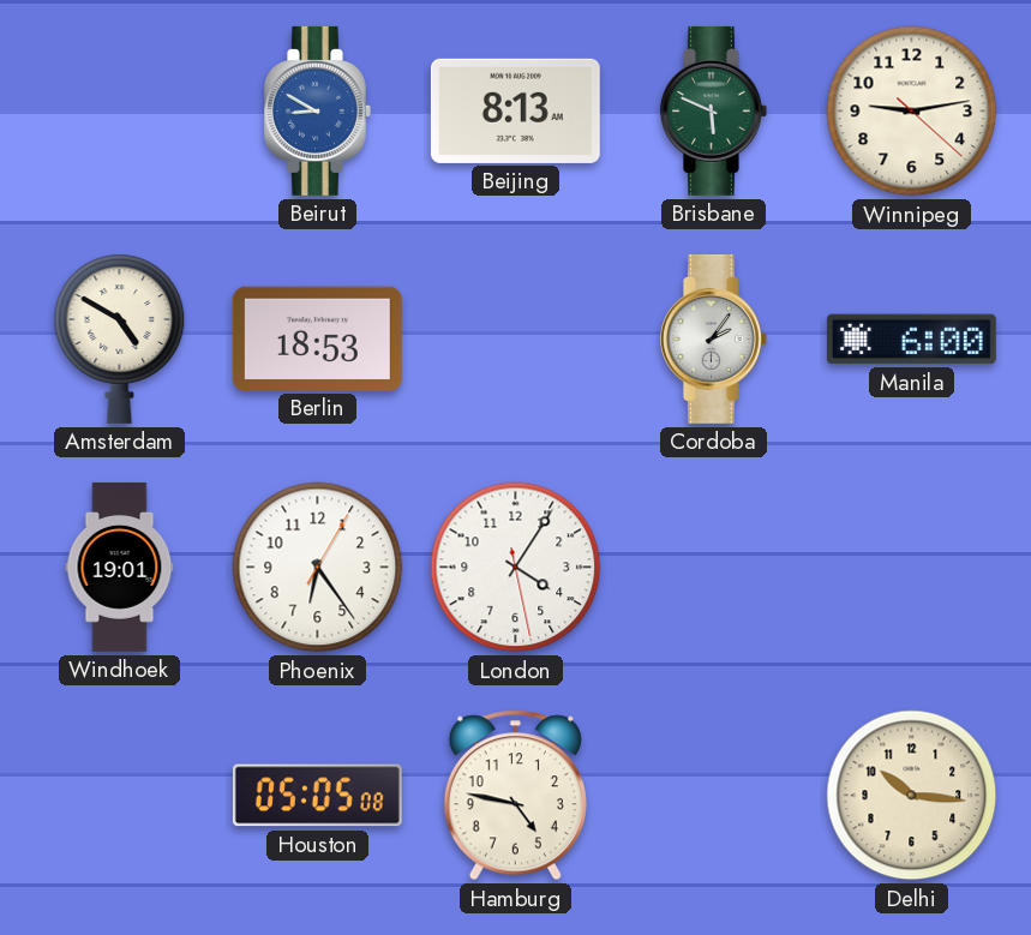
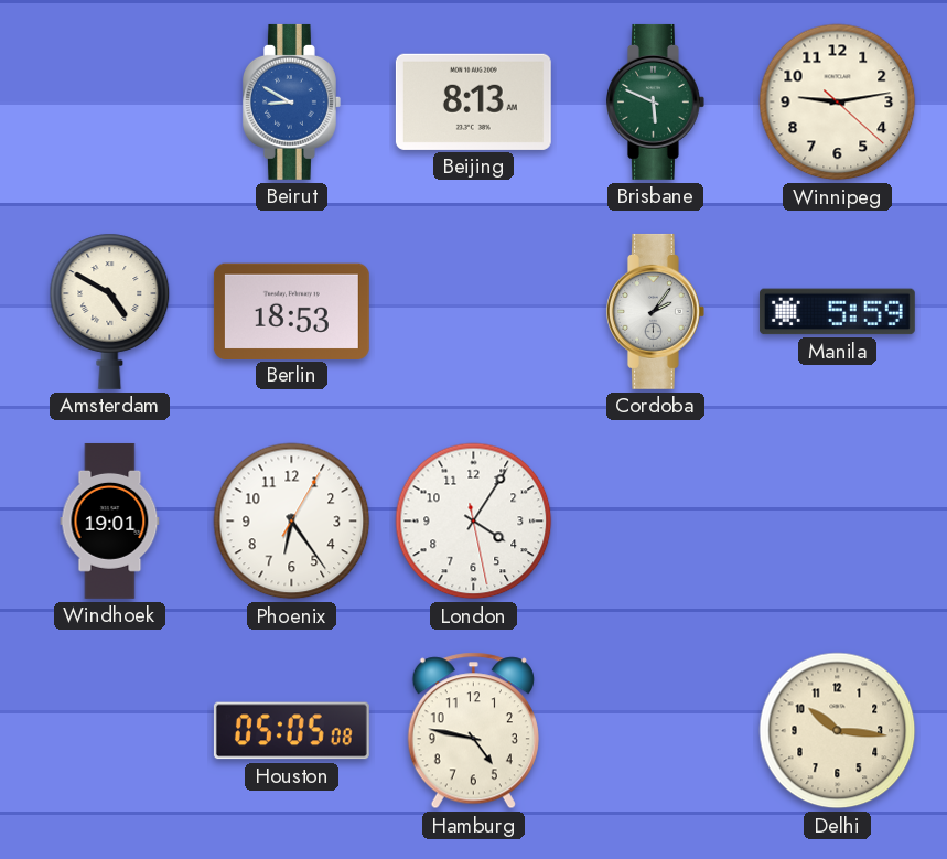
Manila: 6:00 -> 5:59
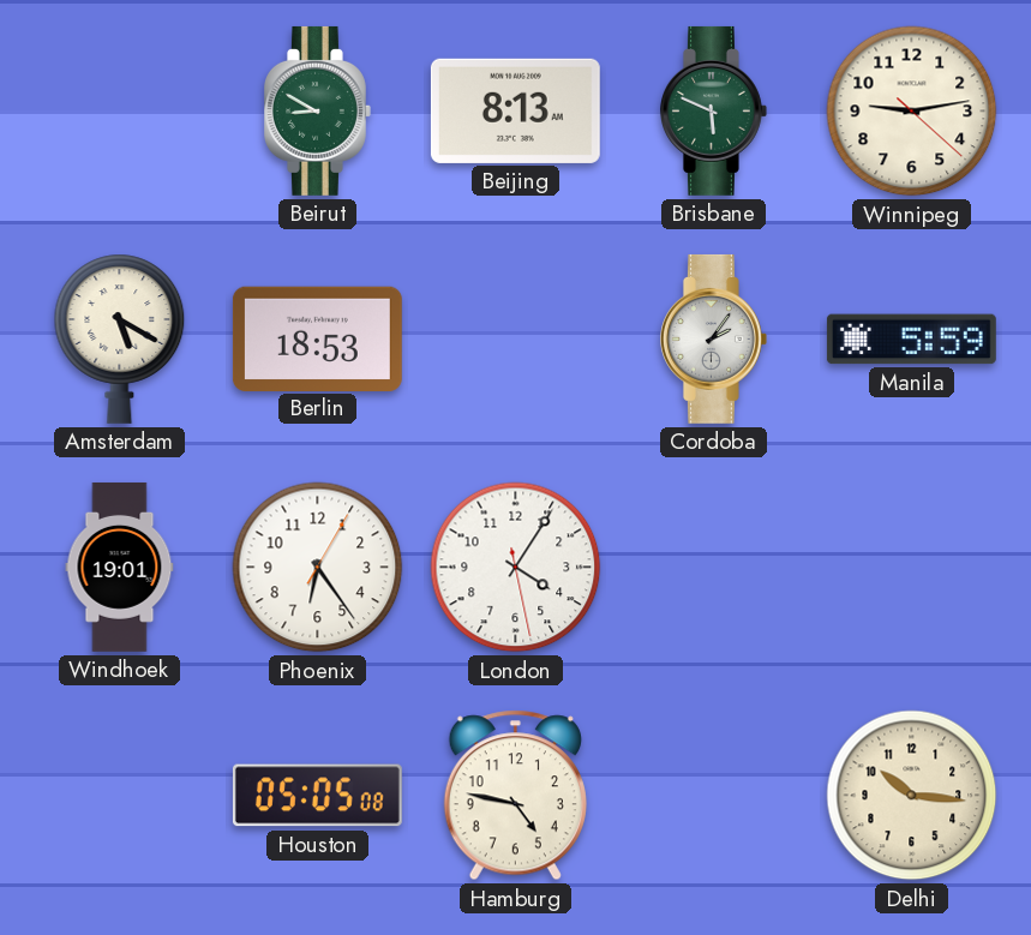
Beirut dial: blue -> green
Amsterdam: 4:50 -> 5:20
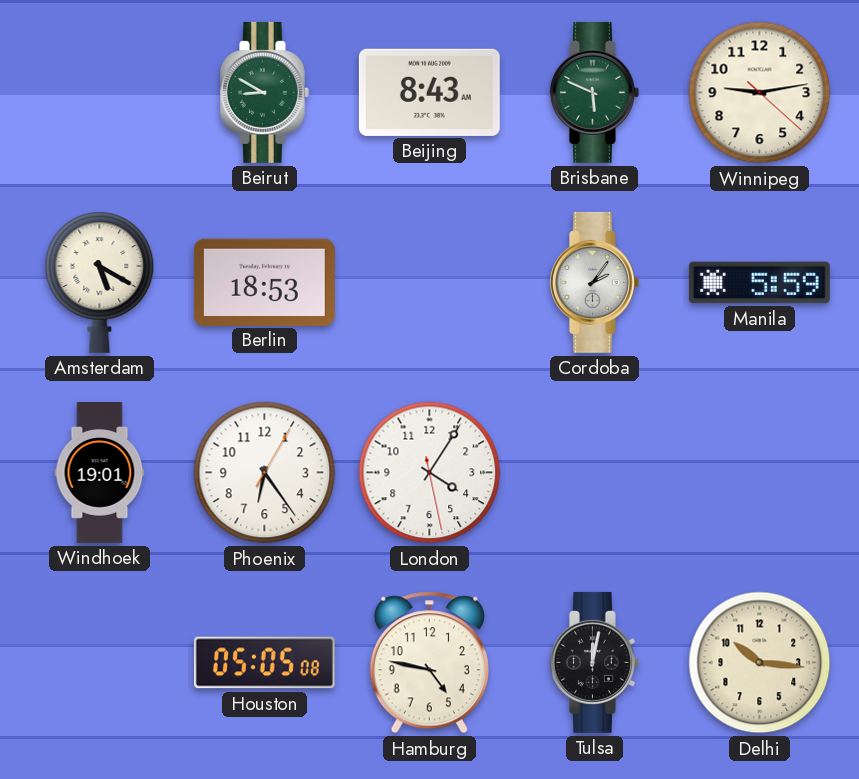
Beijing: 8:13 -> 8:43
Tulsa: none -> 12:02
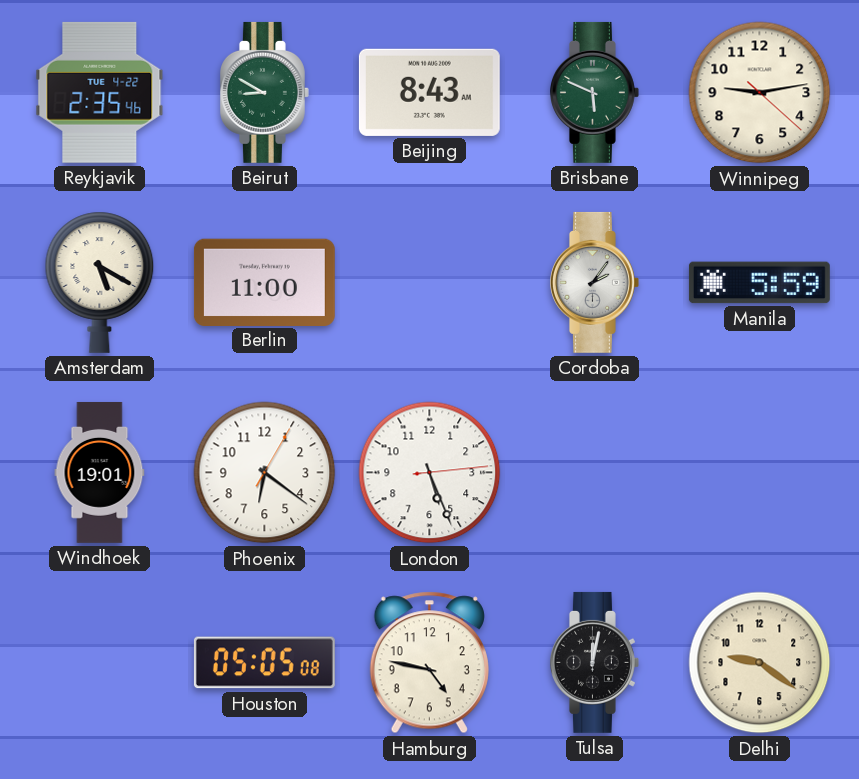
Reykjavik: none -> 2:35
Berlin: 18:53 -> 11:00
Phoenix: 6:24 -> 6:21
London: 4:05 -> 5:26
Delhi: 10:16 -> 9:21
